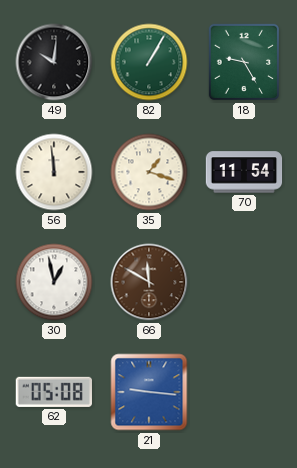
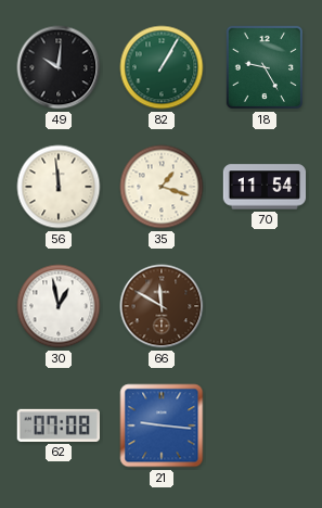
62: 05:08 -> 07:08
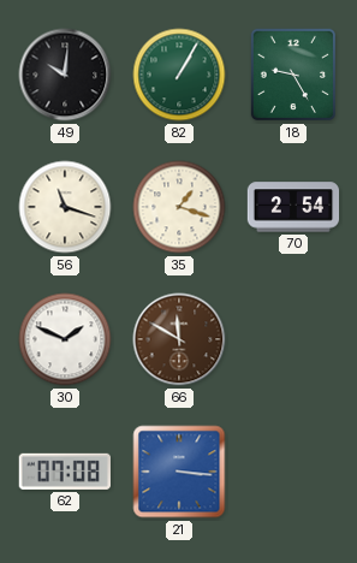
56: 11:59 -> 11:18
70: 11:54 -> 2:54
30: 12:58 -> 1:49
21: 9:16 -> 3:16
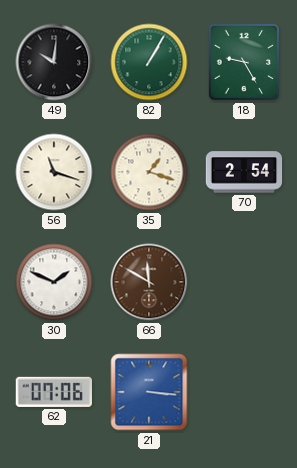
62: 07:08 -> 07:06
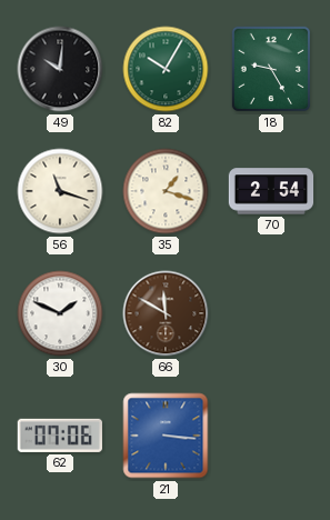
82: 1:05 -> 10:05
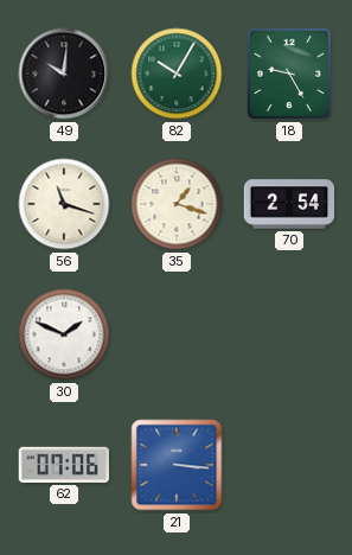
66: 11:50 -> none
